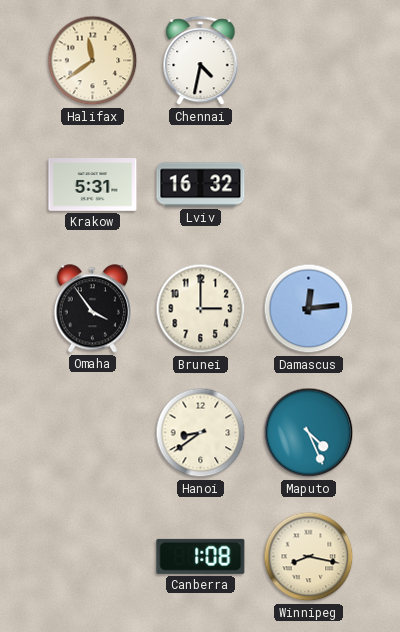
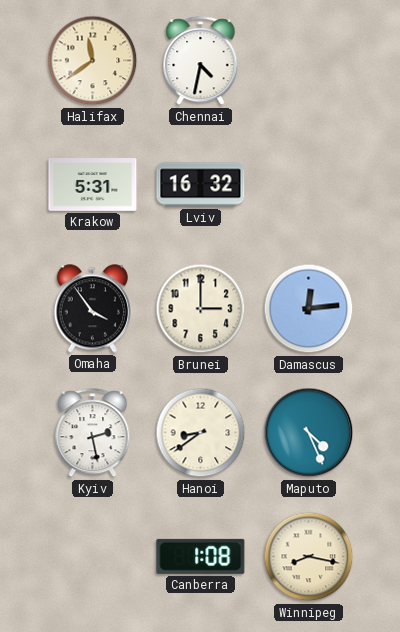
Kyiv: none -> 2:28
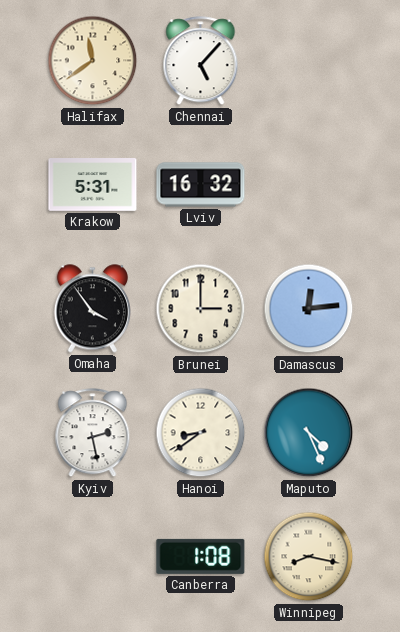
Chennai: 4:32 -> 5:07
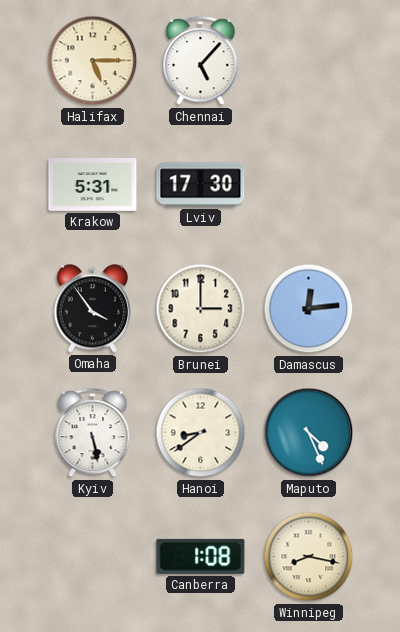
Halifax: 11:39 -> 5:15
Lviv: 16:32 -> 17:30
Kyiv: 2:28 -> 5:28
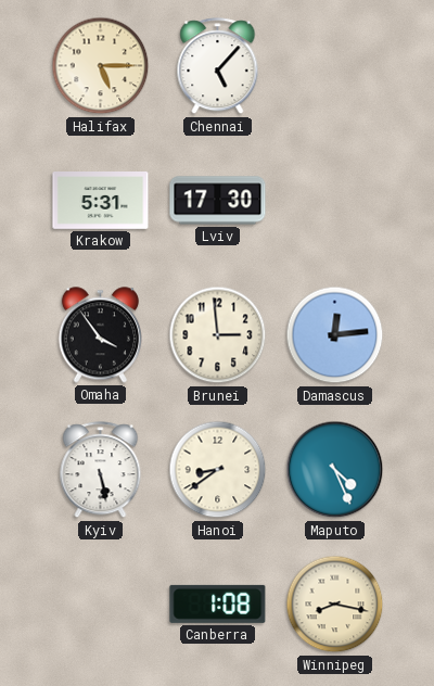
Brunei: 3:00 -> 2:59
